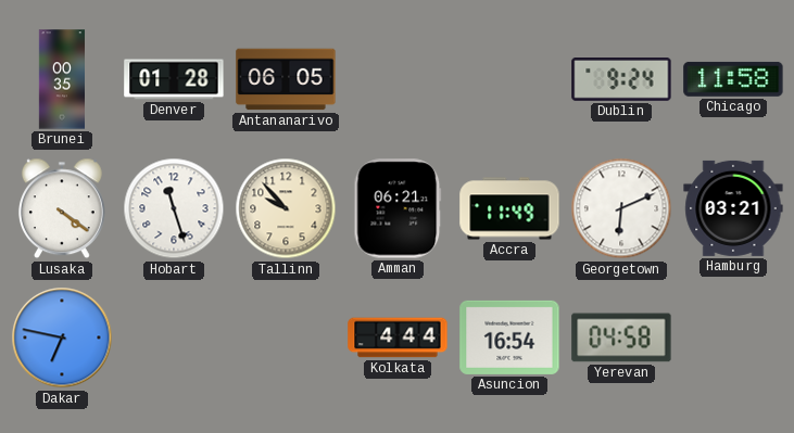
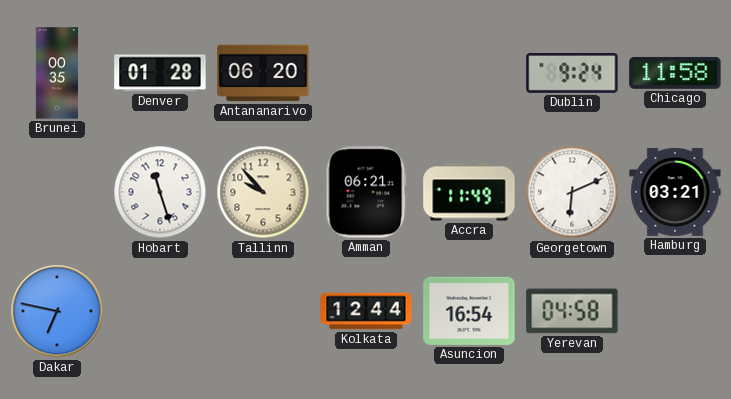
Antananarivo: 06:05 -> 06:20
Lusaka: 4:21 -> none
Kolkata: 4:44 -> 12:44
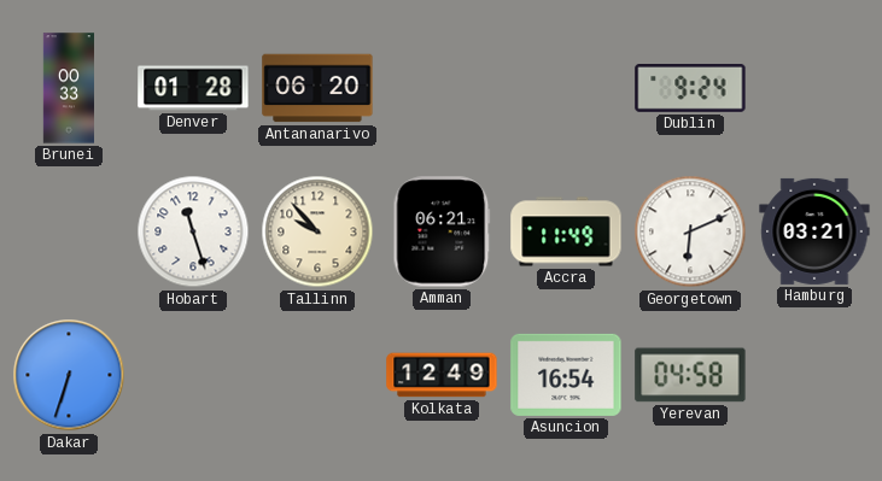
Brunei: 00:35 -> 00:33
Chicago: 11:58 -> none
Dakar: 6:47 -> 6:33
Kolkata: 12:44 -> 12:49
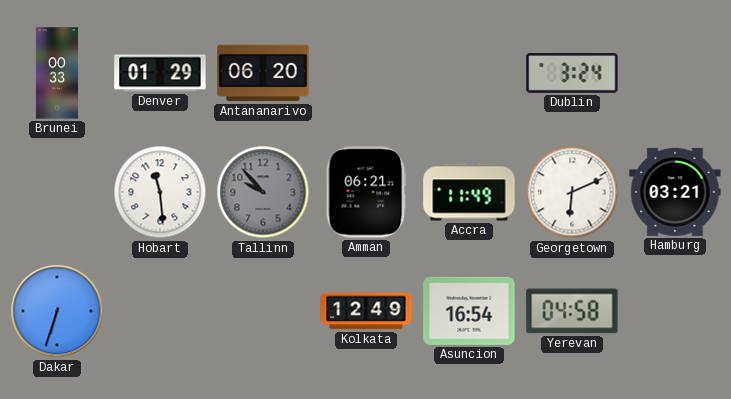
Denver: 01:28 -> 01:29
Dublin: 9:24 -> 3:24
Hobart: 11:27 -> 11:29
Tallinn dial: cream -> grey
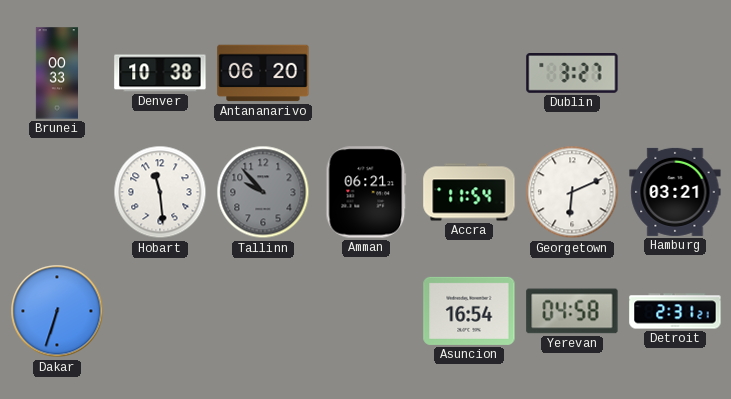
Denver: 01:29 -> 10:38
Dublin: 3:24 -> 3:27
Accra: 11:49 -> 11:54
Kolkata: 12:49 -> none
Detroit: none -> 2:31
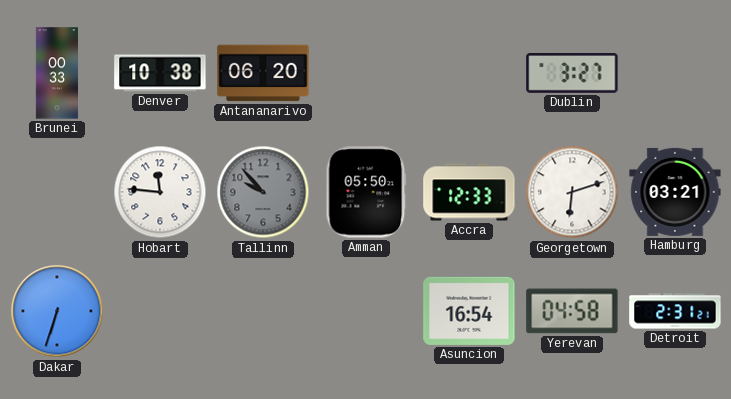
Hobart: 11:29 -> 11:46
Amman: 06:21 -> 05:50
Accra: 11:54 -> 12:33
Georgetown: 6:11 -> 6:12
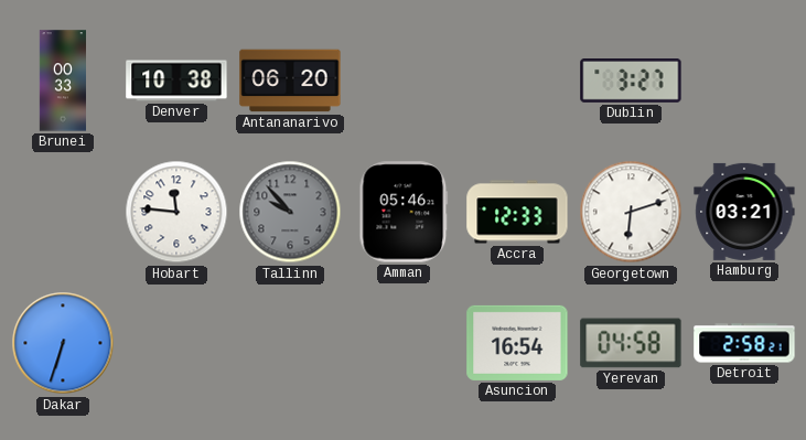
Amman: 05:50 -> 05:46
Detroit: 2:31 -> 2:58
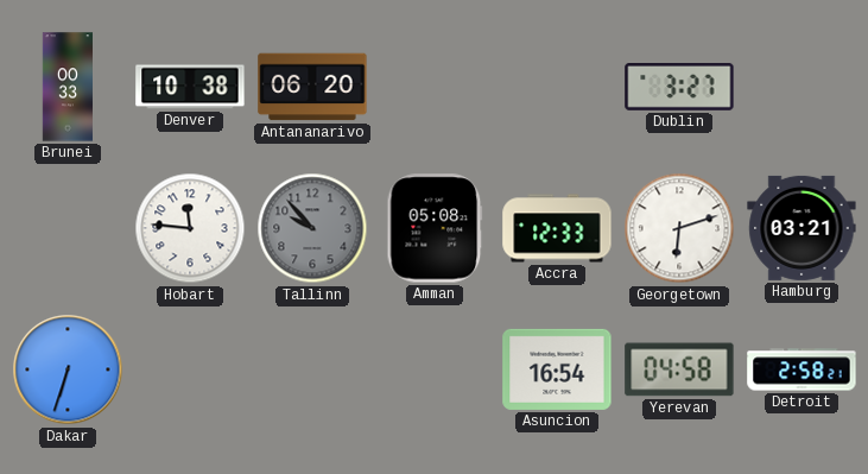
Amman: 05:46 -> 05:08
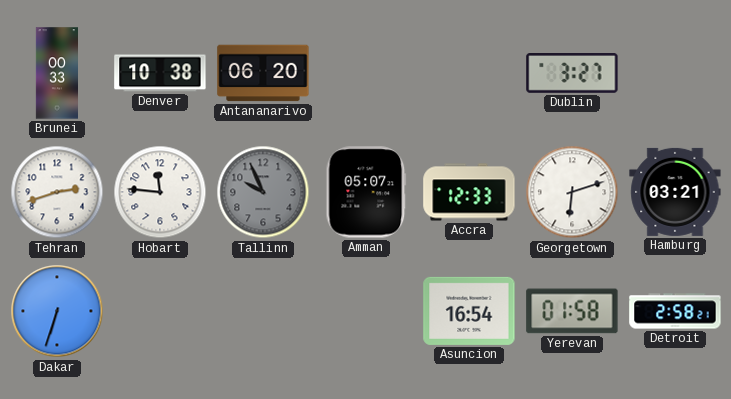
Tehran: none -> 2:42
Tallinn: 9:53 -> 9:56
Amman: 05:08 -> 05:07
Yerevan: 04:58 -> 01:58
